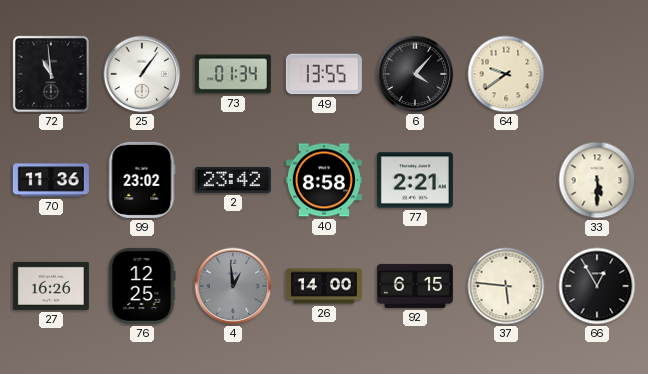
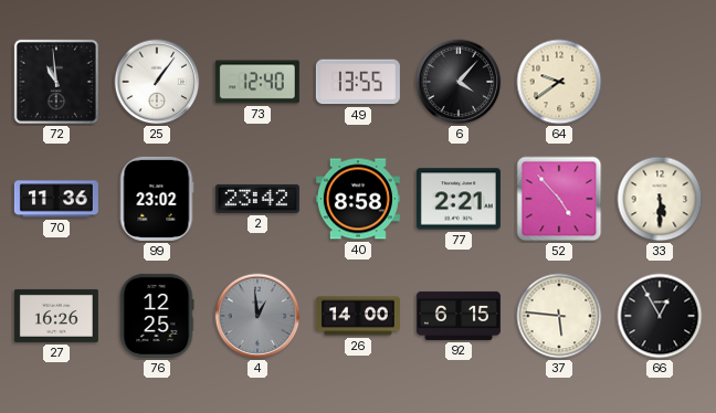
73: 01:34 -> 12:40
52: none -> 4:53
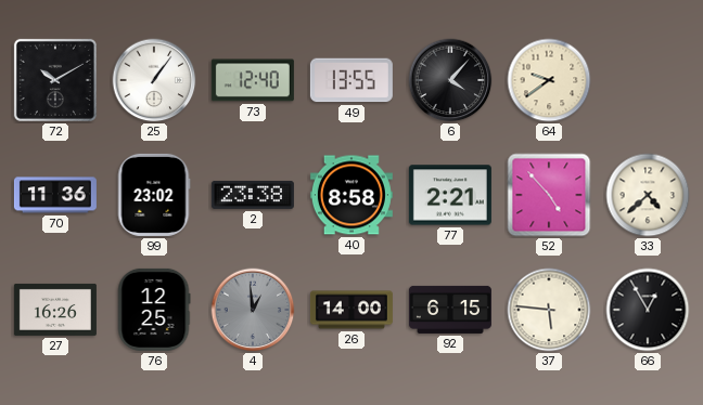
72: 10:59 -> 10:10
2: 23:42 -> 23:38
33: 5:30 -> 4:38
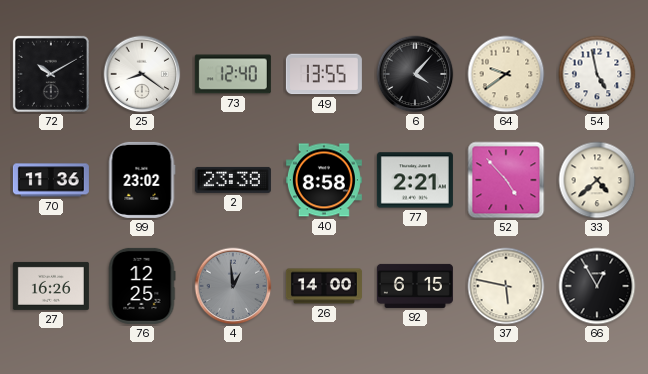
25: 1:06 -> 8:21
54: none -> 4:58
37: 5:46 -> 5:47
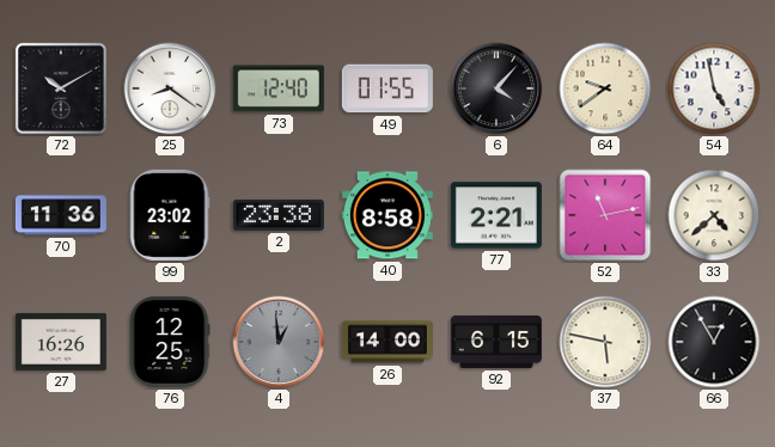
49: 13:55 -> 01:55
52: 4:53 -> 11:13
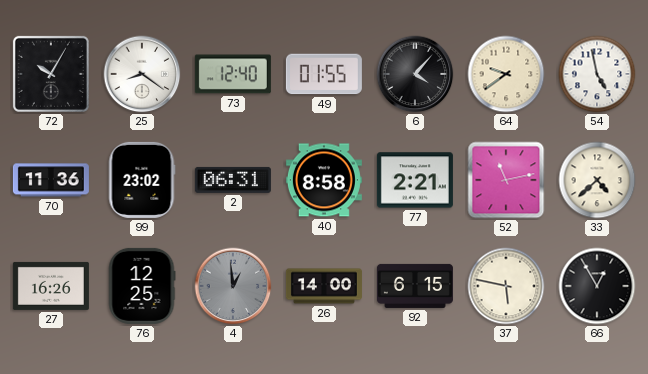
72: 10:10 -> 10:05
2: 23:38 -> 06:31
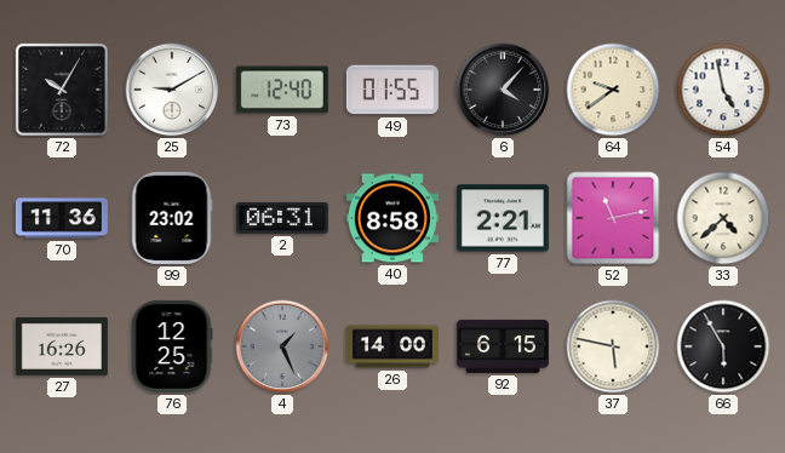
25: 8:21 -> 9:10
4: 12:59 -> 1:26
66: 12:55 -> 5:55
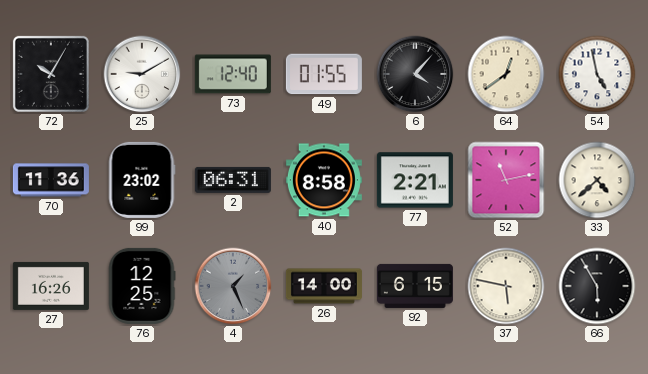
64: 9:39 -> 12:39
